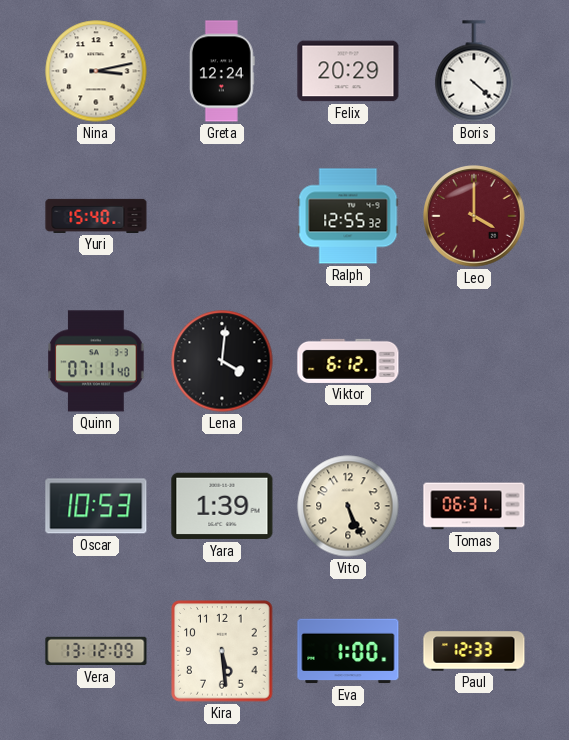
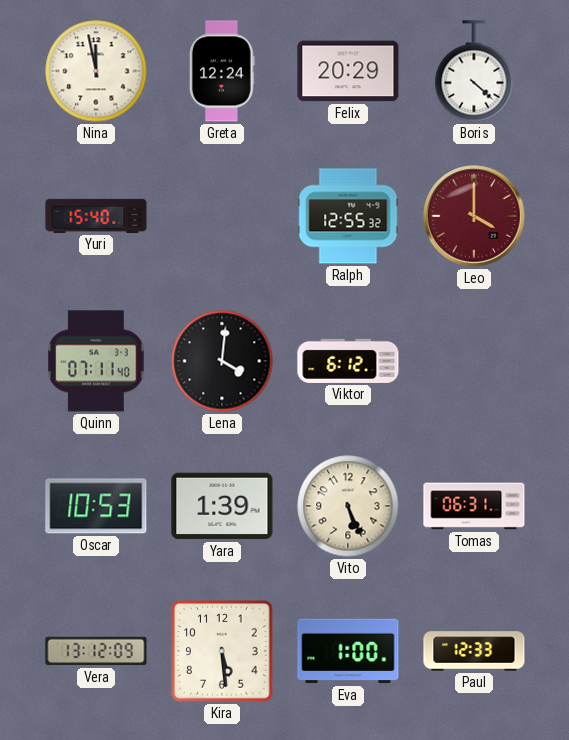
Nina: 3:13 -> 11:58
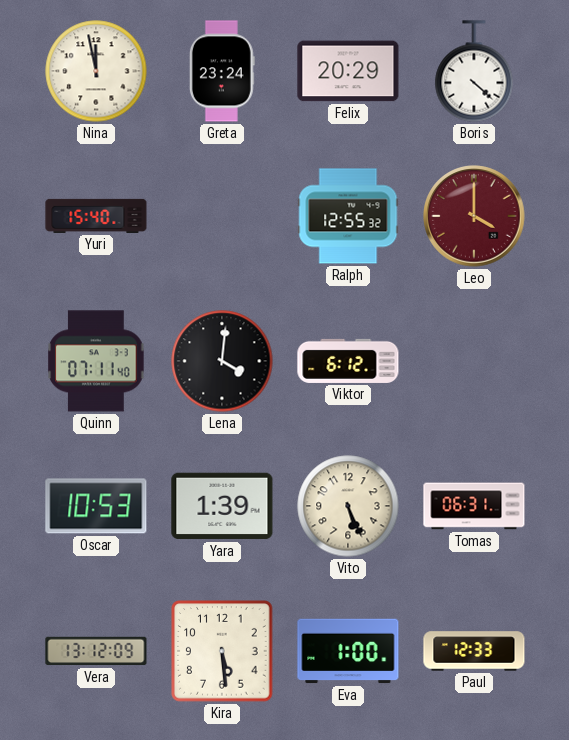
Greta: 12:24 -> 23:24
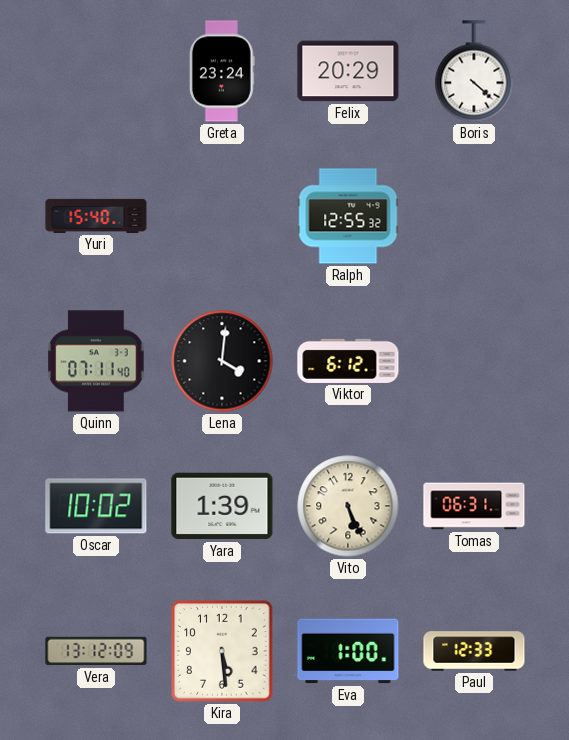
Nina: 11:58 -> none
Leo: 4:00 -> none
Oscar: 10:53 -> 10:02
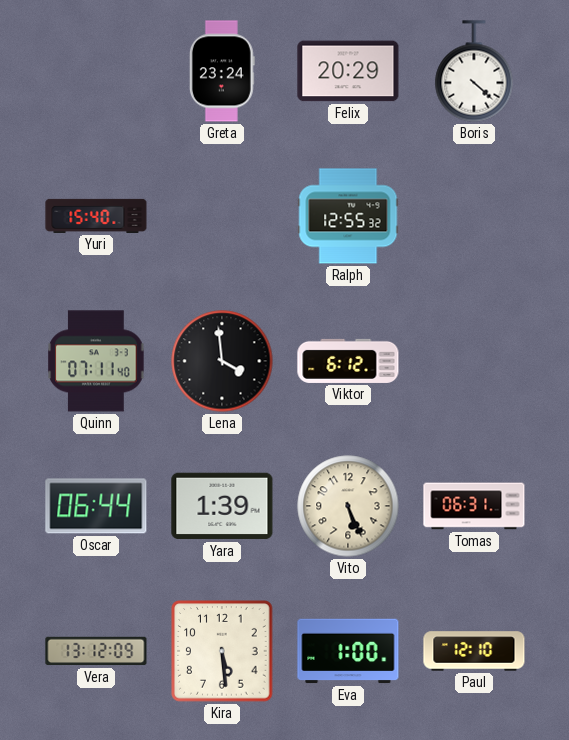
Lena: 4:01 -> 3:59
Oscar: 10:02 -> 06:44
Paul: 12:33 -> 12:10
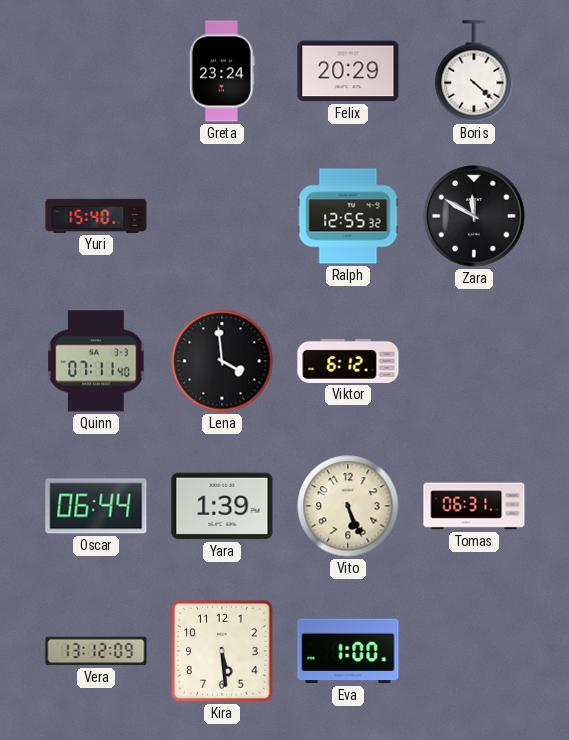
Zara: none -> 11:50
Paul: 12:10 -> none
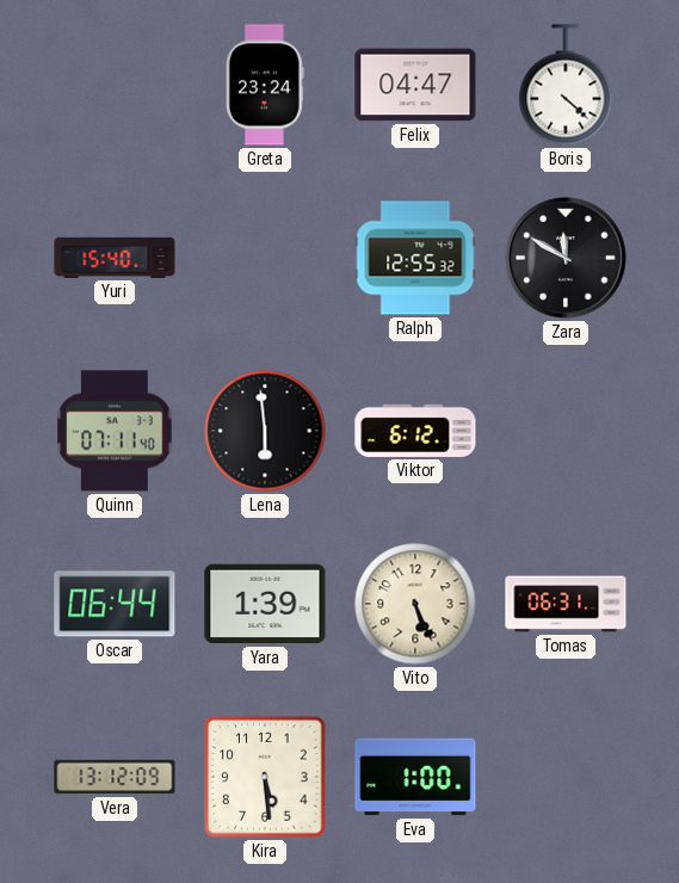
Felix: 20:29 -> 04:47
Lena: 3:59 -> 5:59
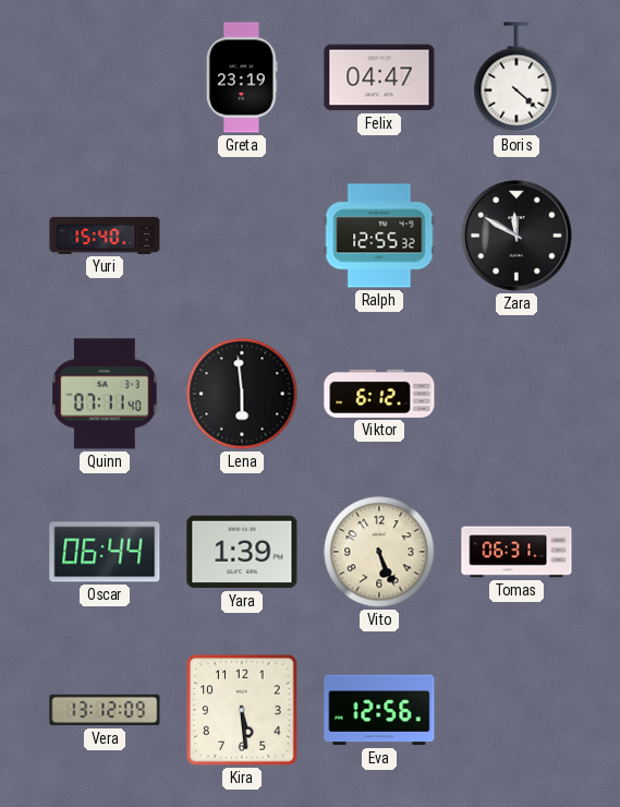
Greta: 23:24 -> 23:19
Eva: 1:00 -> 12:56
